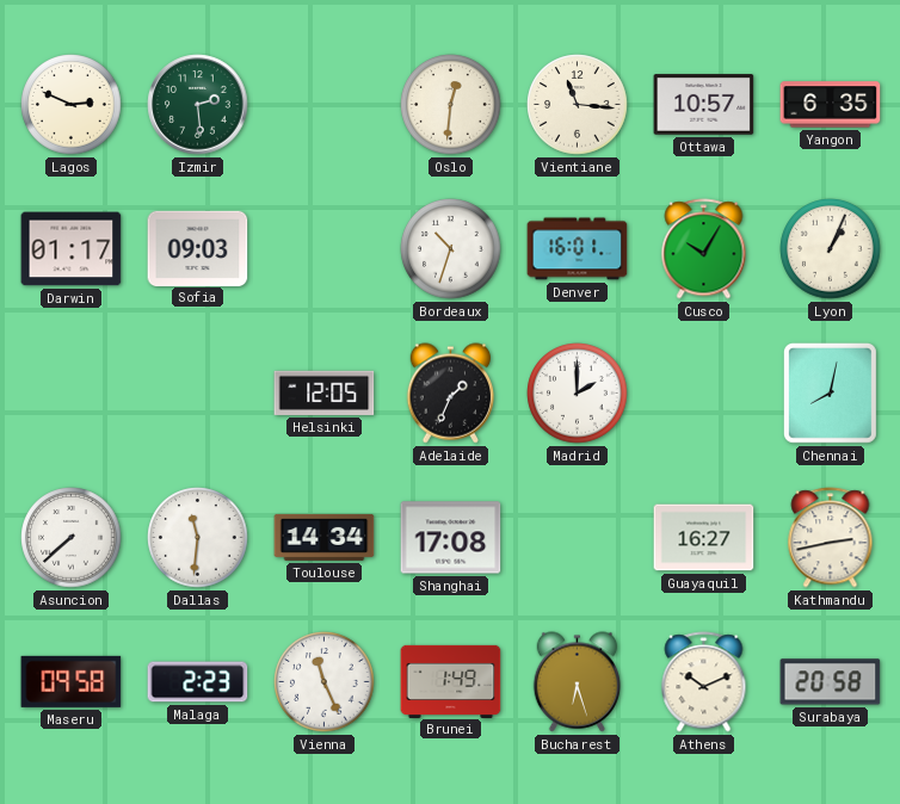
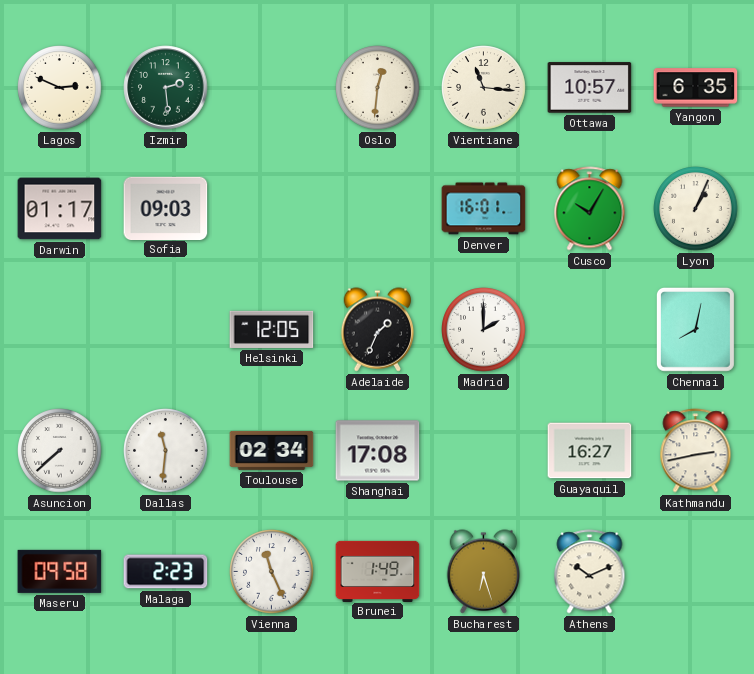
Bordeaux: 10:33 -> none
Toulouse: 14:34 -> 02:34
Surabaya: 20:58 -> none
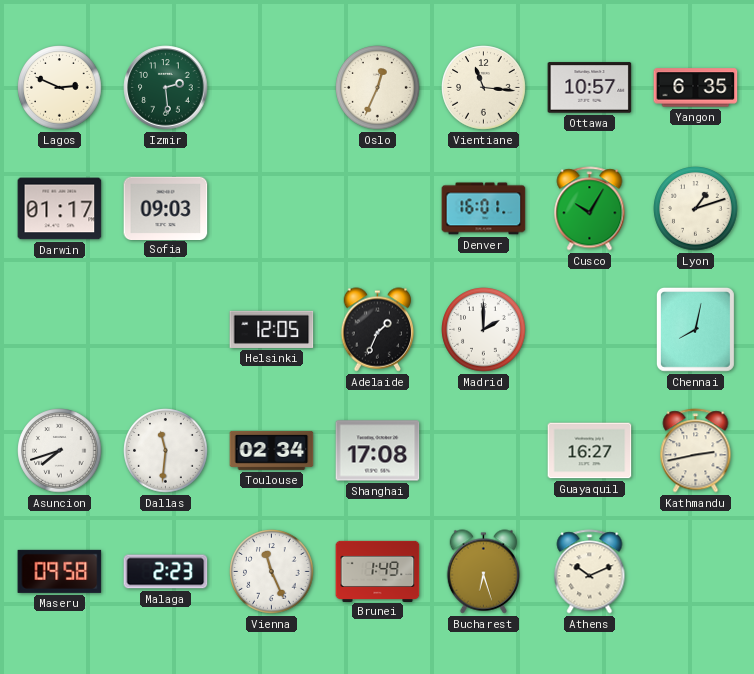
Oslo: 12:31 -> 12:34
Lyon: 1:04 -> 1:12
Asuncion: 7:38 -> 7:42
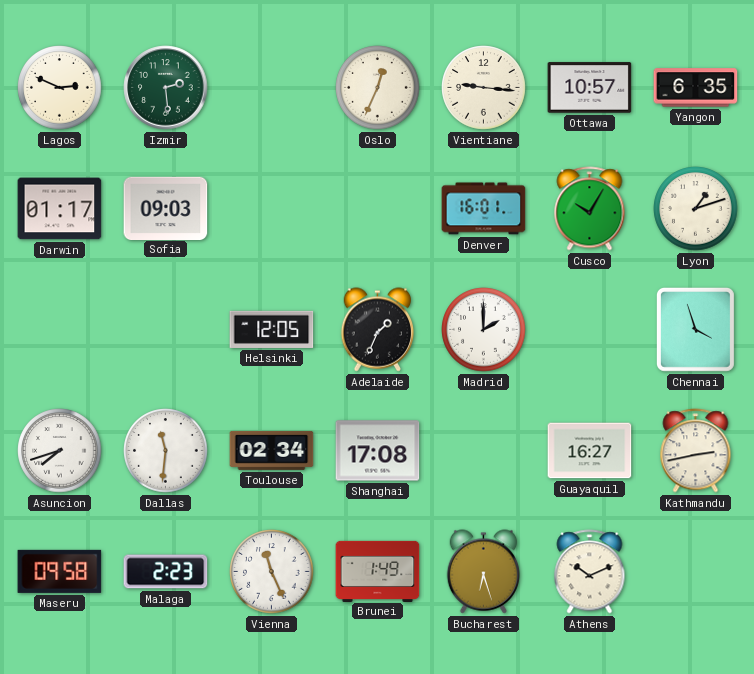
Vientiane: 11:16 -> 9:16
Chennai: 8:02 -> 3:57
